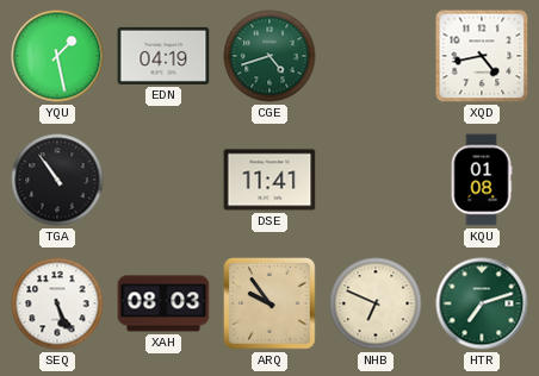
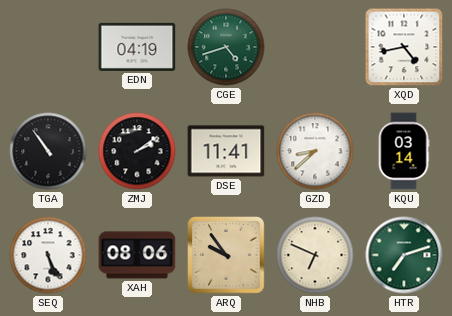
YQU: 1:28 -> none
ZMJ: none -> 2:09
GZD: none -> 8:38
KQU: 01:08 -> 03:14
XAH: 08:03 -> 08:06
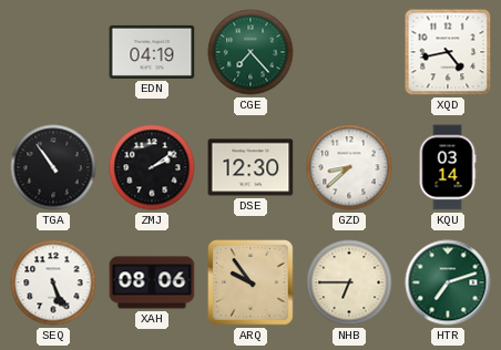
CGE: 4:42 -> 7:23
DSE: 11:41 -> 12:30
NHB: 6:49 -> 6:45
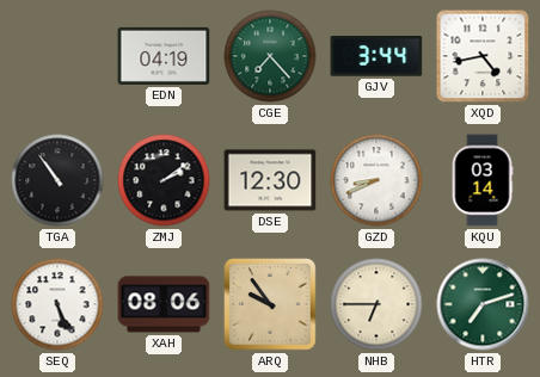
GJV: none -> 3:44
GZD: 8:38 -> 8:41
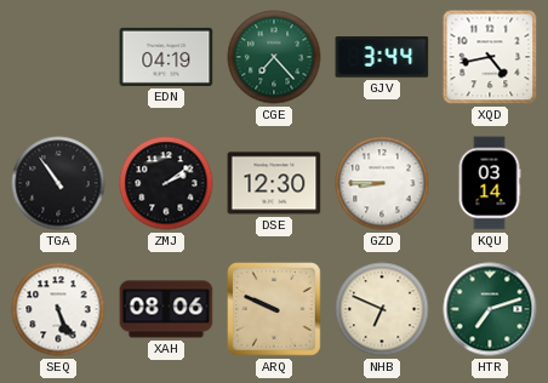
GZD: 8:41 -> 8:45
ARQ: 9:54 -> 9:49
NHB: 6:45 -> 6:49
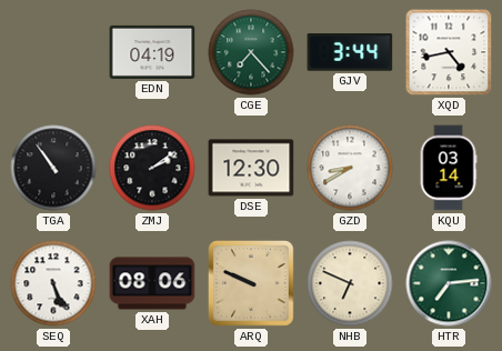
GZD: 8:45 -> 8:40
HTR: 7:12 -> 7:14
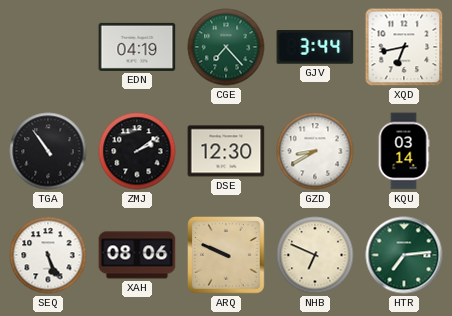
XQD: 4:43 -> 6:43
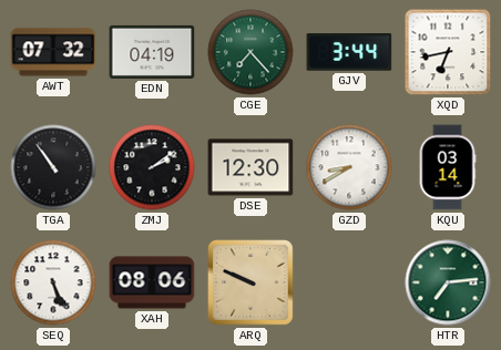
AWT: none -> 07:32
NHB: 6:49 -> none
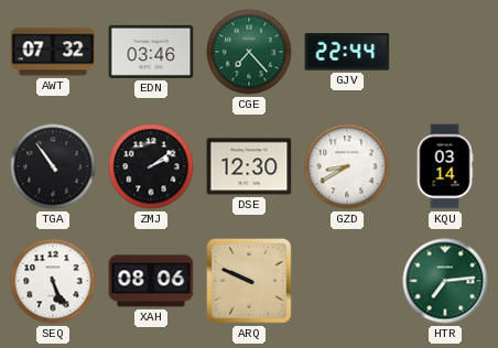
EDN: 04:19 -> 03:46
GJV: 3:44 -> 22:44
XQD: 6:43 -> none
